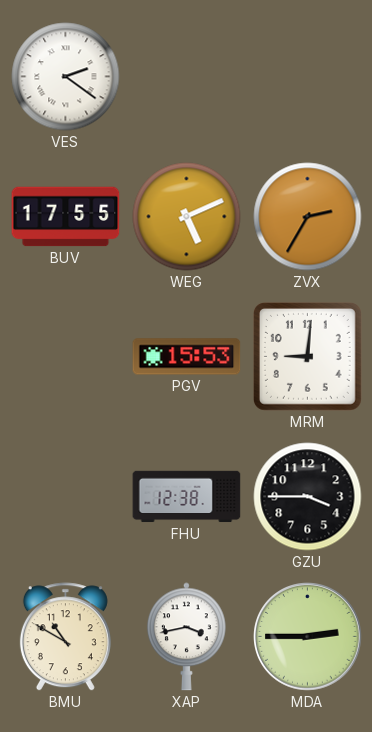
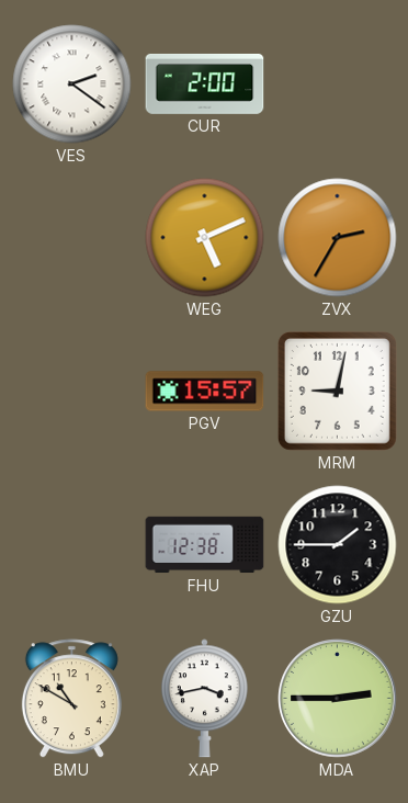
CUR: none -> 2:00
BUV: 17:55 -> none
PGV: 15:53 -> 15:57
MRM: 9:01 -> 9:02
GZU: 3:45 -> 1:45
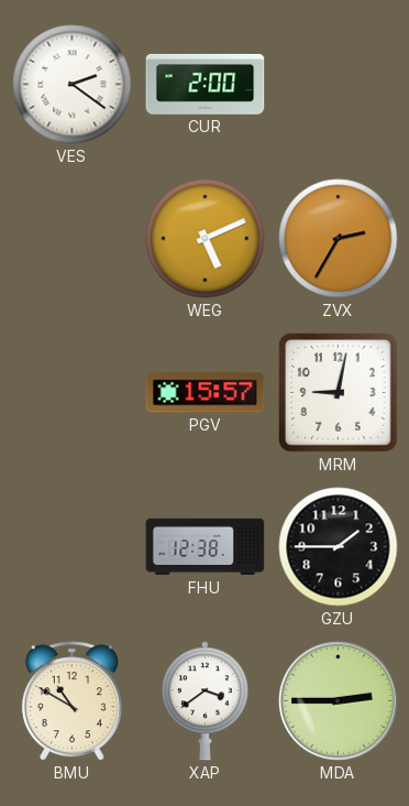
XAP: 3:43 -> 3:39
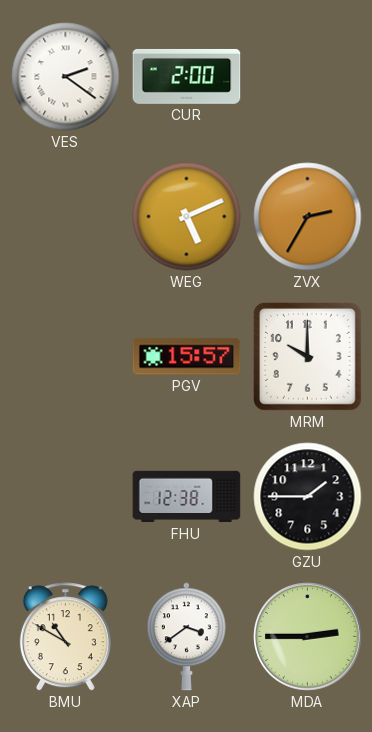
MRM: 9:02 -> 10:00
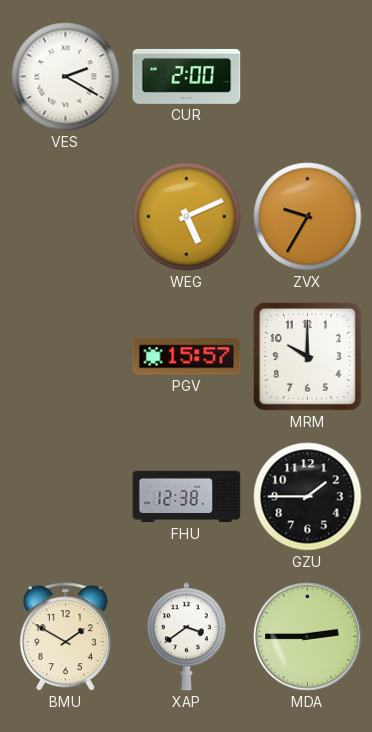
VES: 2:21 -> 2:20
ZVX: 2:35 -> 9:35
BMU: 10:50 -> 1:50
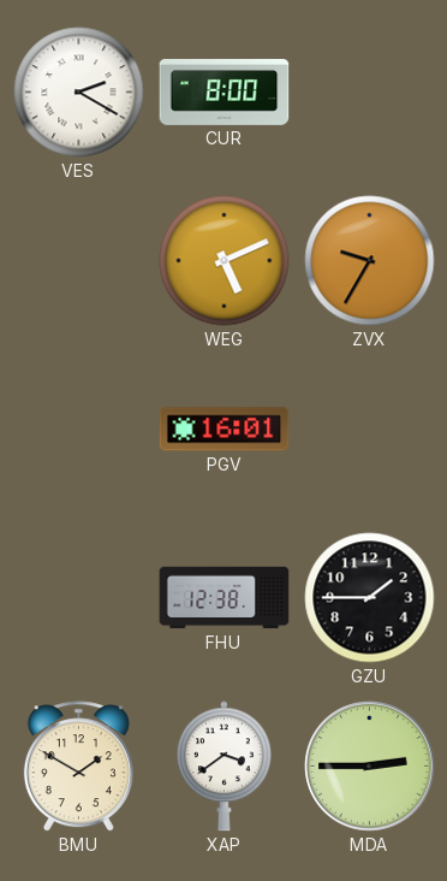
CUR: 2:00 -> 8:00
PGV: 15:57 -> 16:01
MRM: 10:00 -> none
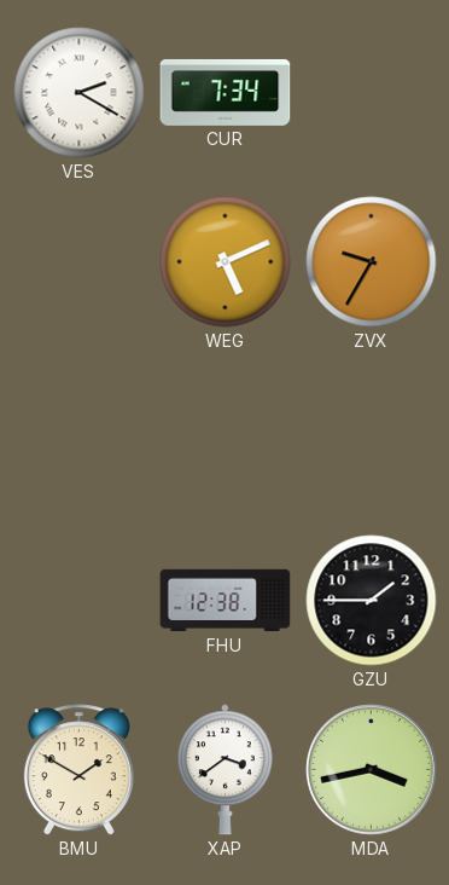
CUR: 8:00 -> 7:34
PGV: 16:01 -> none
MDA: 2:45 -> 3:43
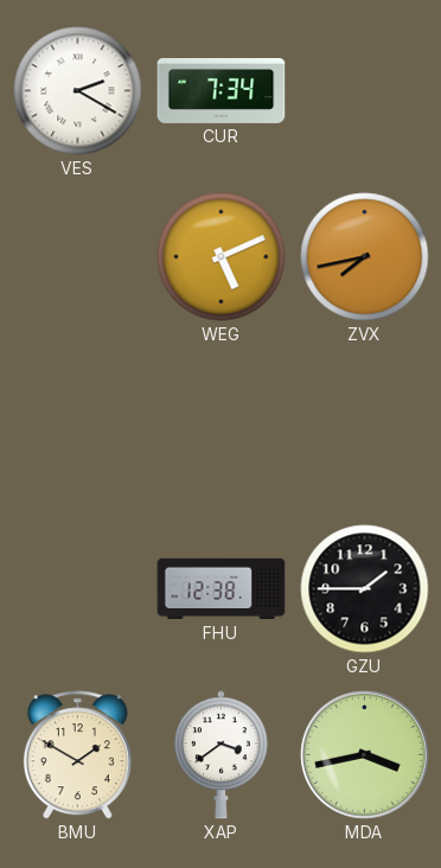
ZVX: 9:35 -> 7:43
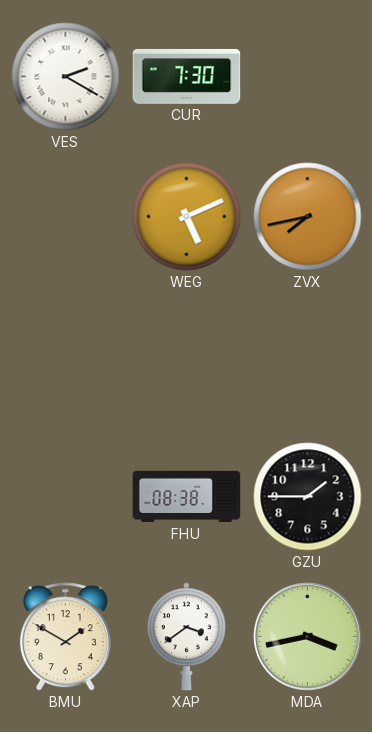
CUR: 7:34 -> 7:30
FHU: 12:38 -> 08:38
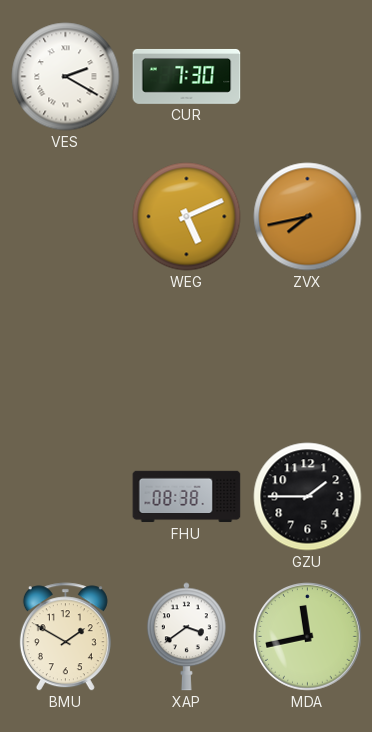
MDA: 3:43 -> 11:43
